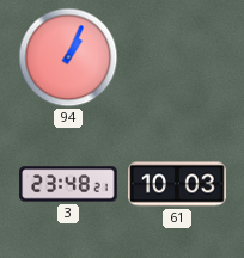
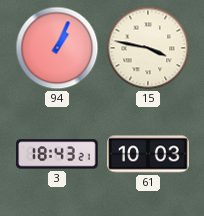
15: none -> 3:47
3: 23:48 -> 18:43
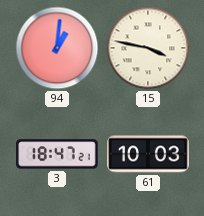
94: 1:04 -> 1:01
3: 18:43 -> 18:47
